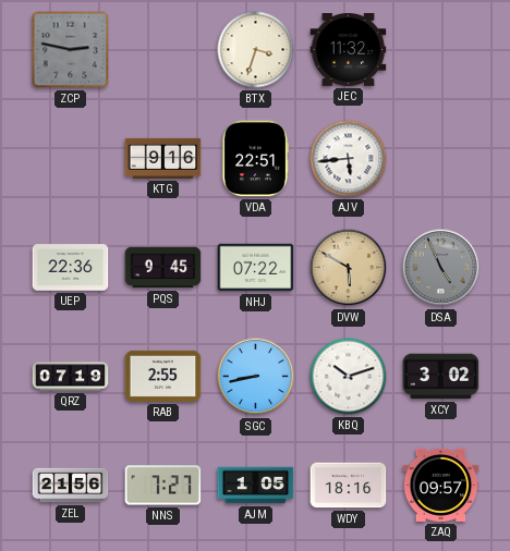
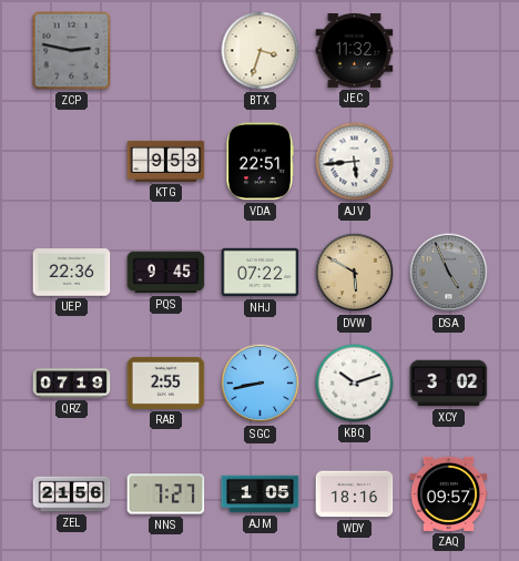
KTG: 9:16 -> 9:53
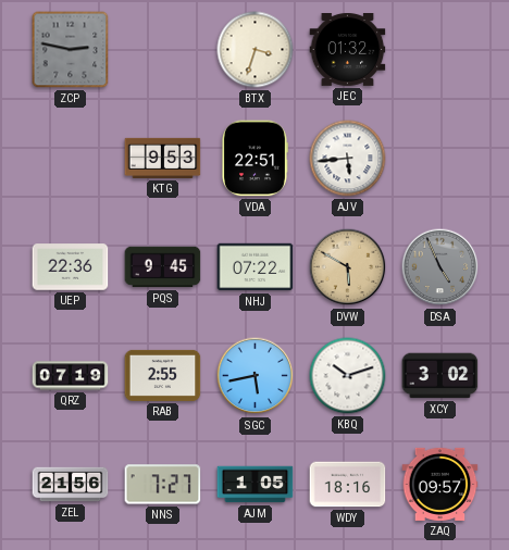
JEC: 11:32 -> 01:32
SGC: 8:43 -> 5:43
